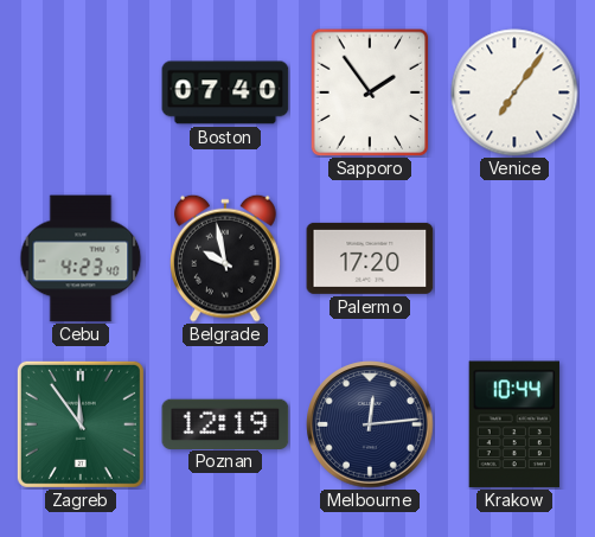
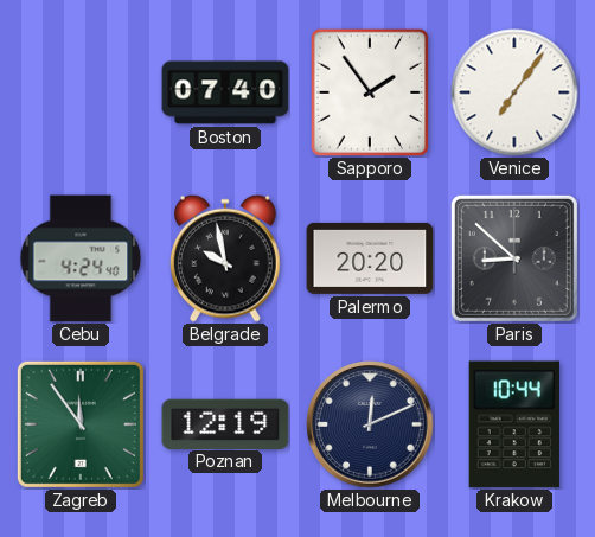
Cebu: 4:23 -> 4:24
Palermo: 17:20 -> 20:20
Paris: none -> 8:52
Melbourne: 12:14 -> 12:11
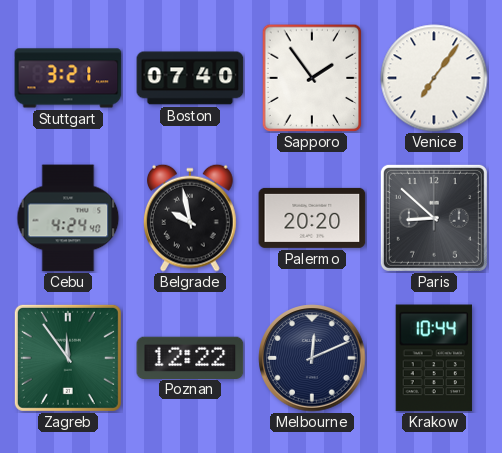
Stuttgart: none -> 3:21
Poznan: 12:19 -> 12:22
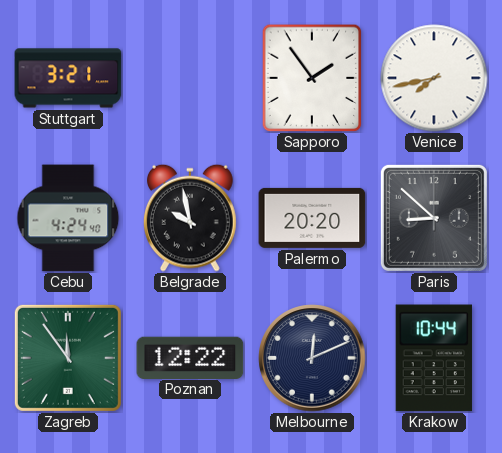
Boston: 07:40 -> none
Venice: 7:06 -> 7:43
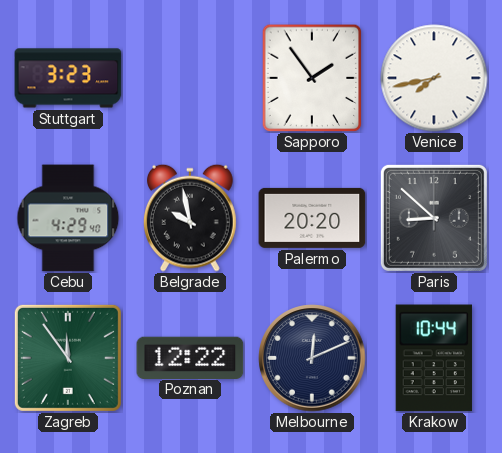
Stuttgart: 3:21 -> 3:23
Cebu: 4:24 -> 4:29
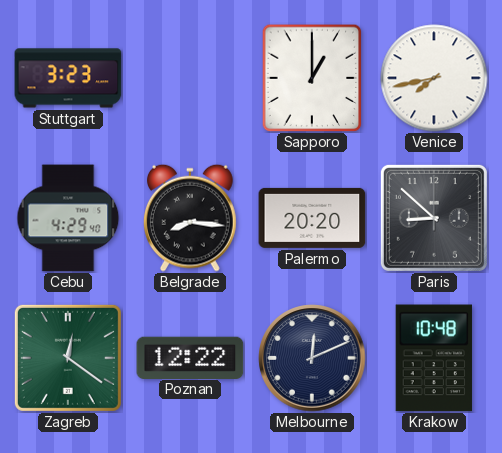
Sapporo: 1:54 -> 1:00
Belgrade: 9:58 -> 8:16
Zagreb: 11:54 -> 12:21
Krakow: 10:44 -> 10:48
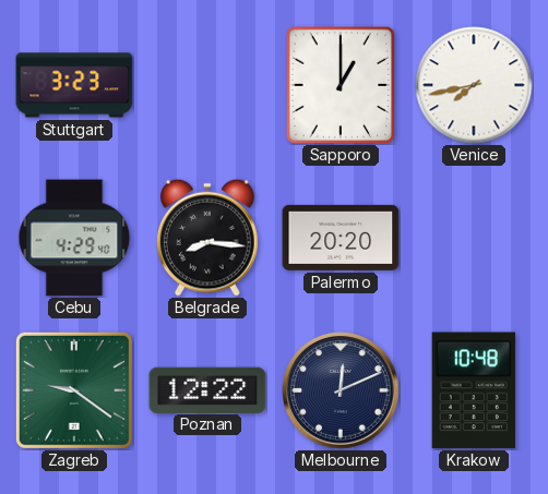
Paris: 8:52 -> none
Zagreb: 12:21 -> 9:21
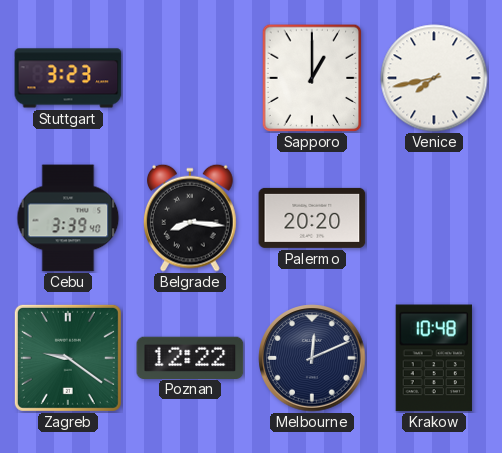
Cebu: 4:29 -> 3:39
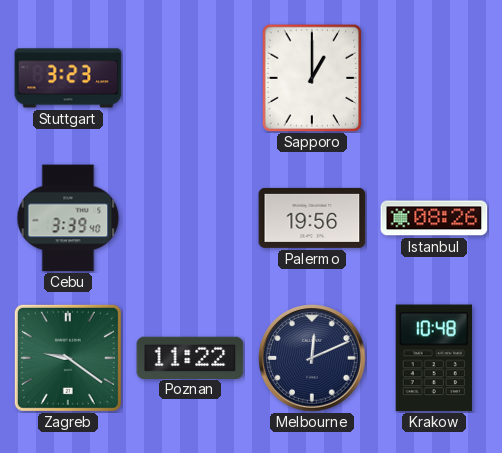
Venice: 7:43 -> none
Belgrade: 8:16 -> none
Palermo: 20:20 -> 19:56
Istanbul: none -> 08:26
Poznan: 12:22 -> 11:22
